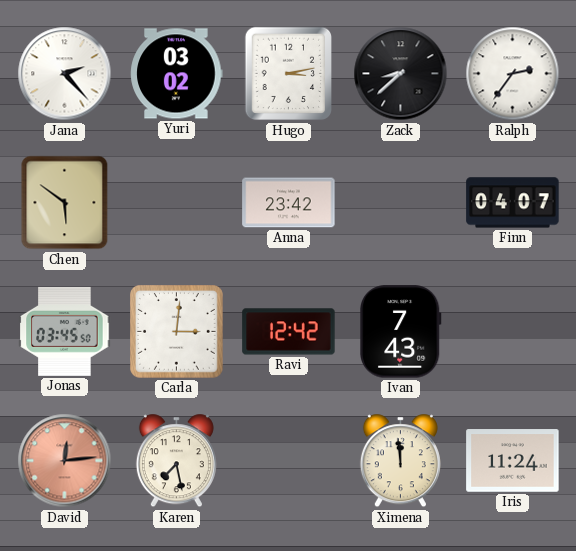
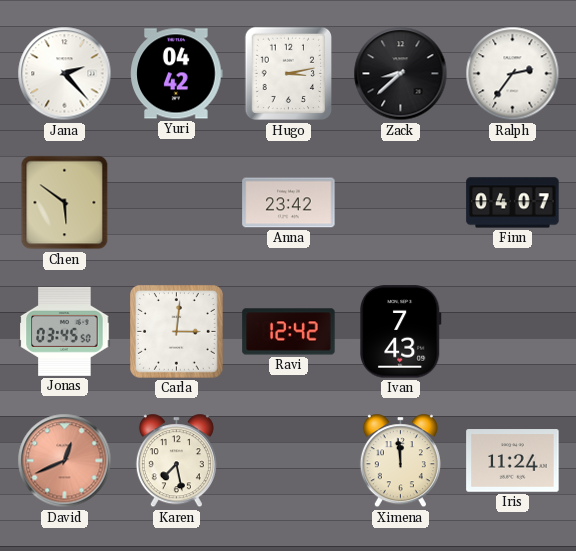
Yuri: 03:02 -> 04:42
David: 12:14 -> 12:41
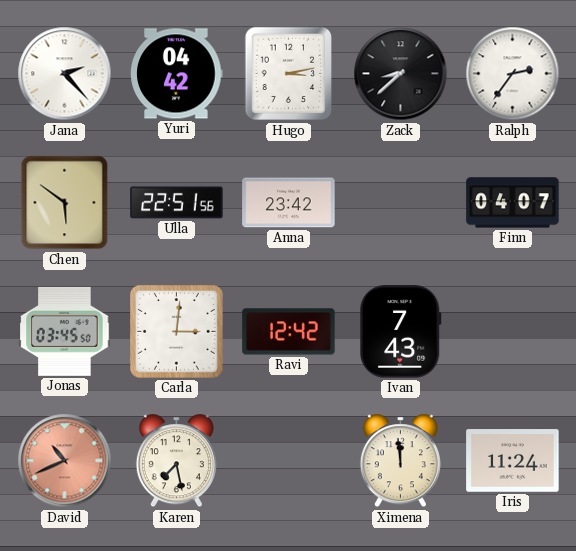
Ulla: none -> 22:51
David: 12:41 -> 10:41
